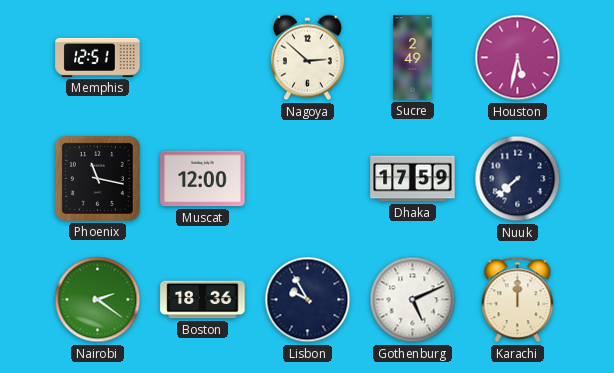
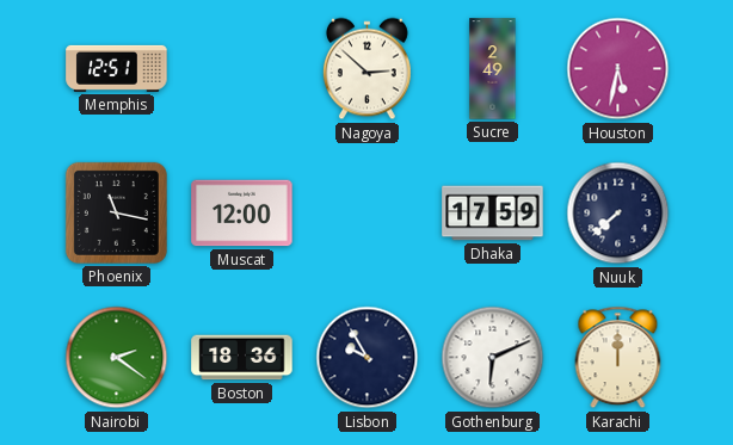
Gothenburg: 5:11 -> 6:11
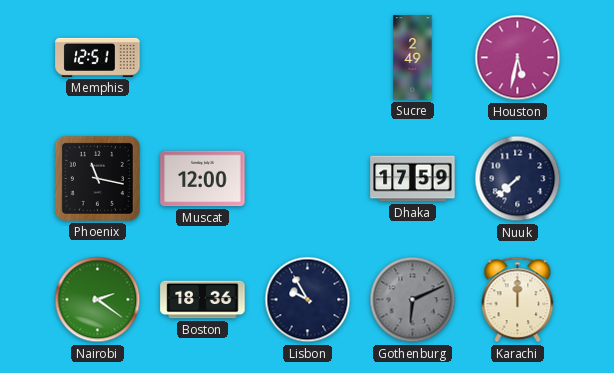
Nagoya: 2:52 -> none
Gothenburg dial: white -> grey
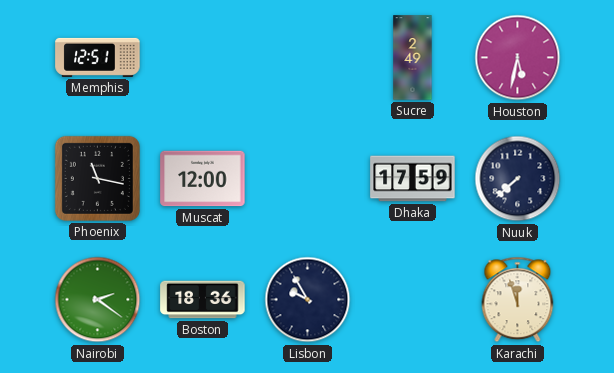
Gothenburg: 6:11 -> none
Karachi: 12:00 -> 11:57
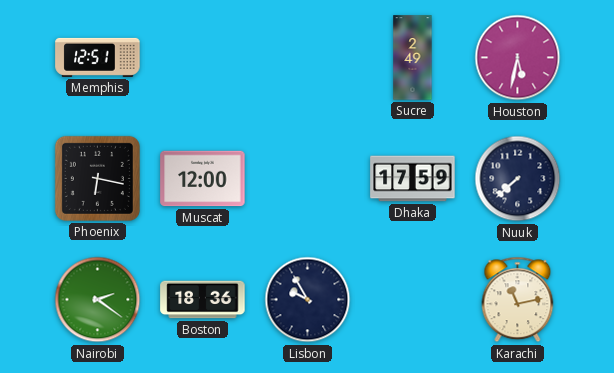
Phoenix: 11:17 -> 6:17
Karachi: 11:57 -> 11:13
